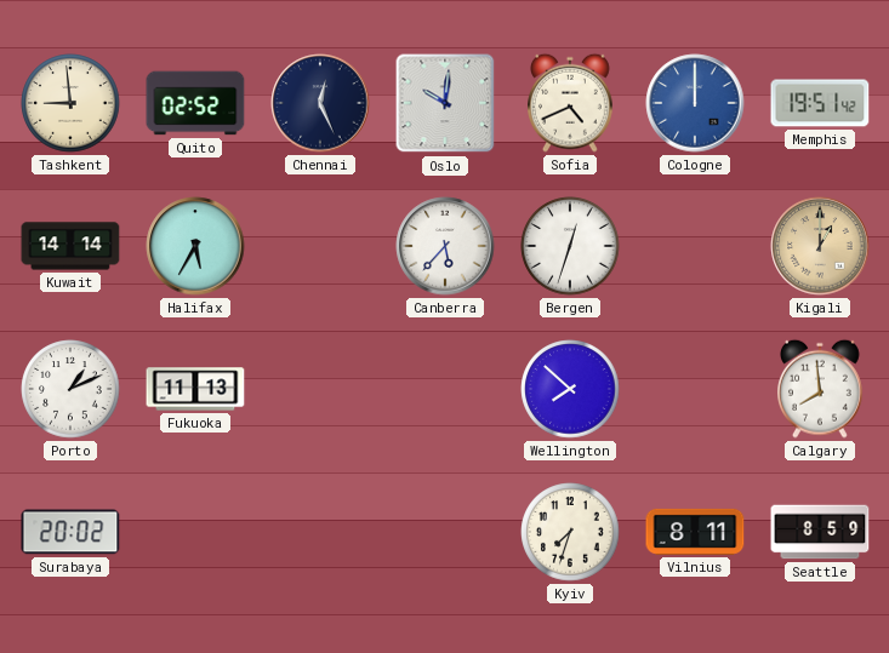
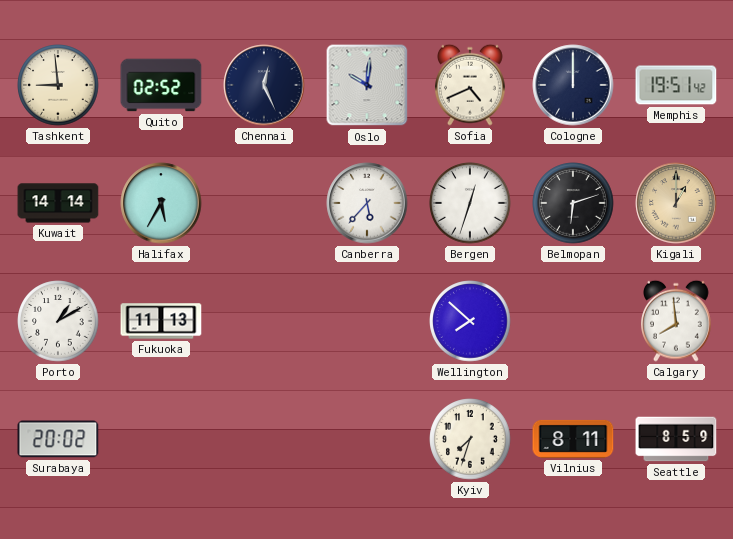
Cologne dial: blue -> navy
Belmopan: none -> 6:12
Porto: 1:11 -> 1:10
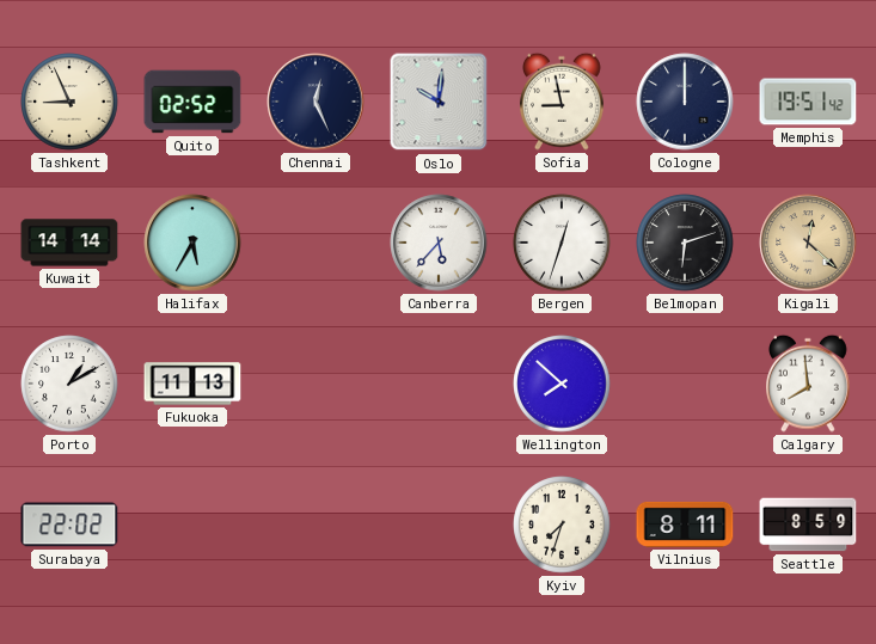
Tashkent: 8:59 -> 8:56
Sofia: 4:41 -> 8:58
Kigali: 1:00 -> 12:22
Surabaya: 20:02 -> 22:02
